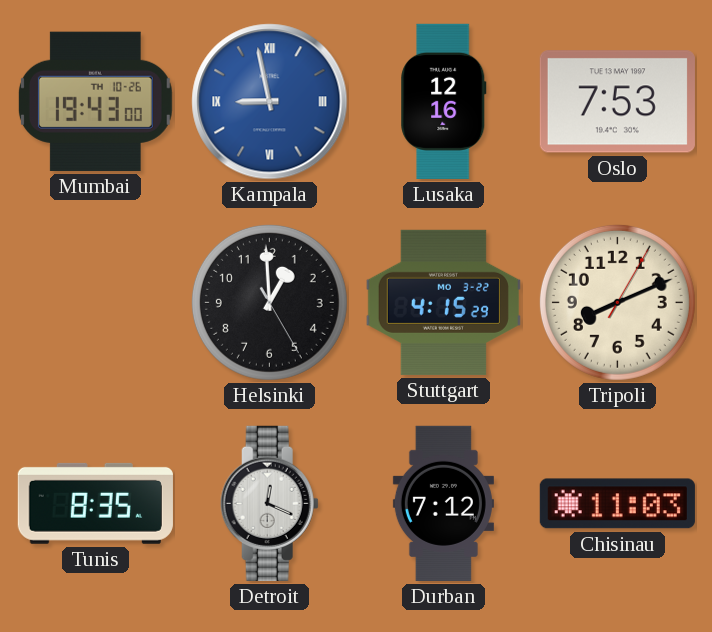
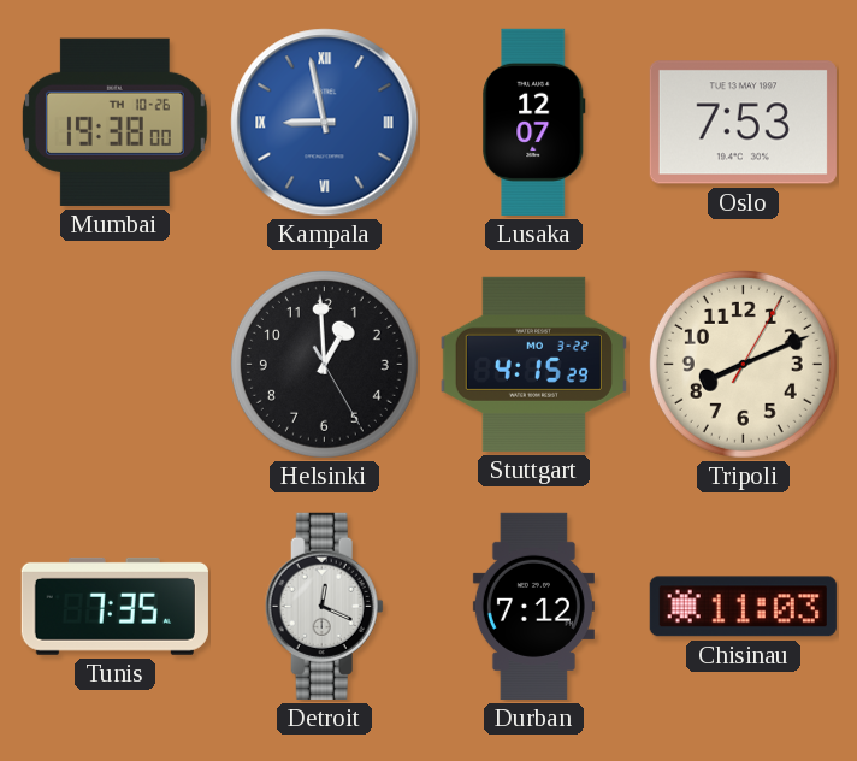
Mumbai: 19:43 -> 19:38
Lusaka: 12:16 -> 12:07
Tunis: 8:35 -> 7:35
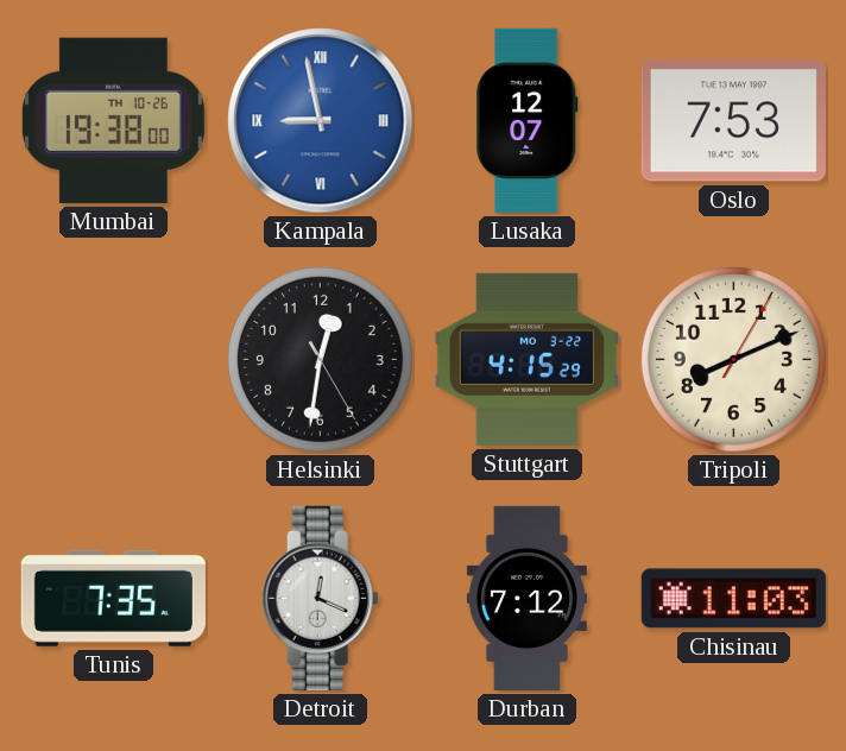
Helsinki: 12:59 -> 12:31
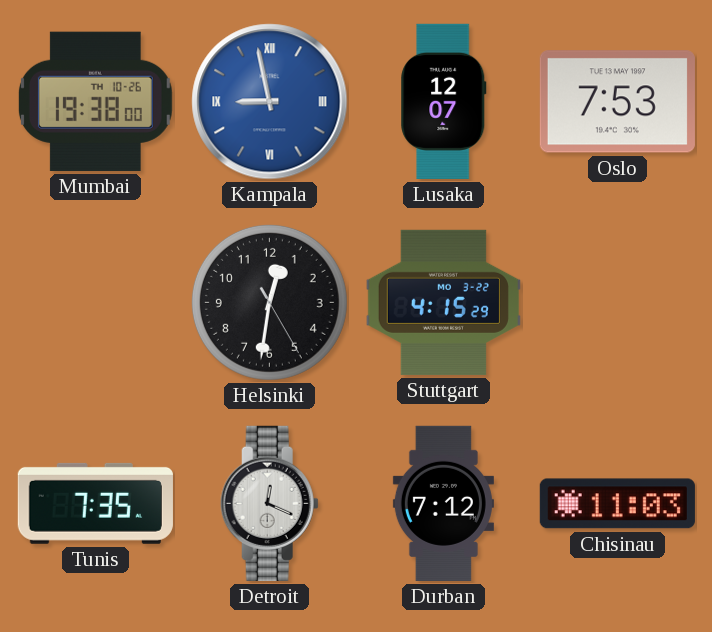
Tripoli: 8:11 -> none
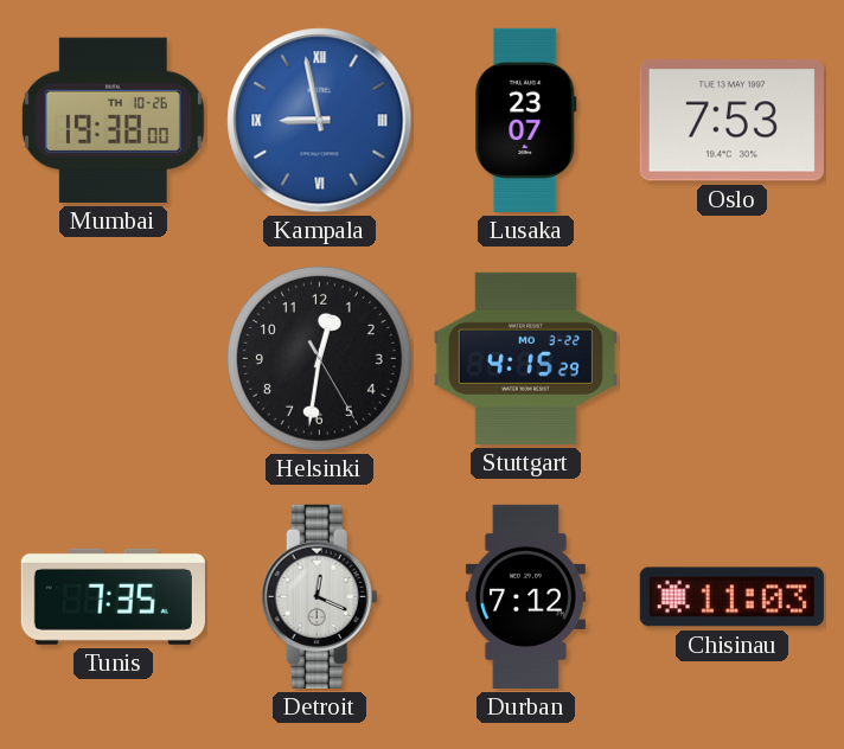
Lusaka: 12:07 -> 23:07
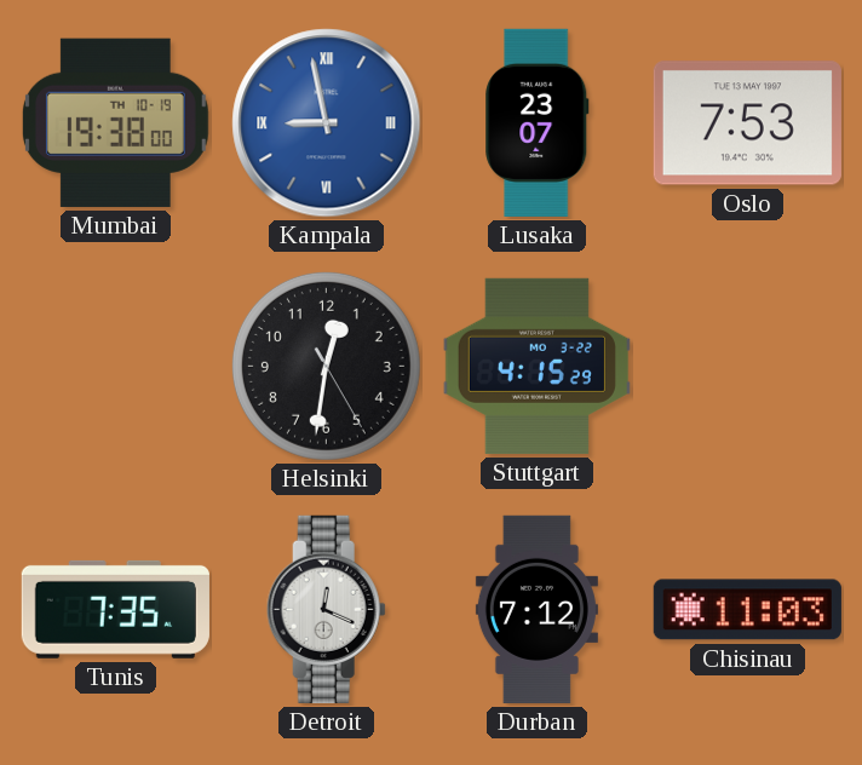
Mumbai date: TH 10-26 -> TH 10-19
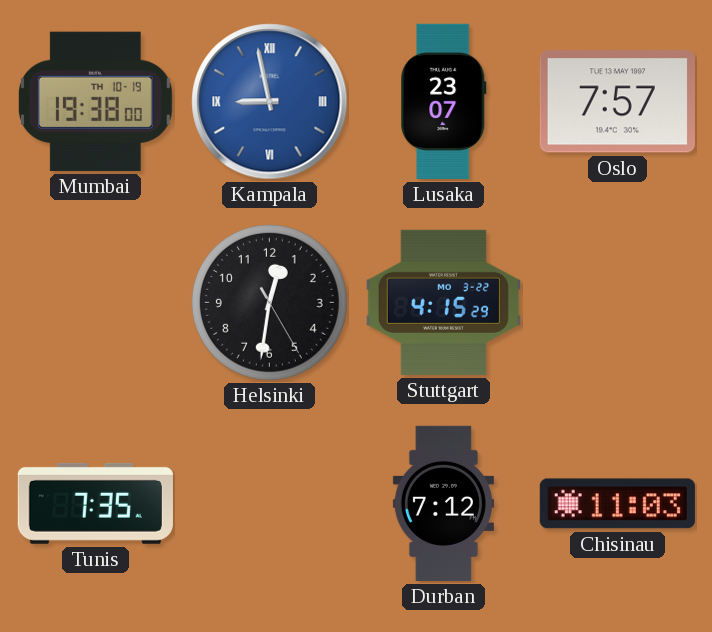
Oslo: 7:53 -> 7:57
Detroit: 12:19 -> none
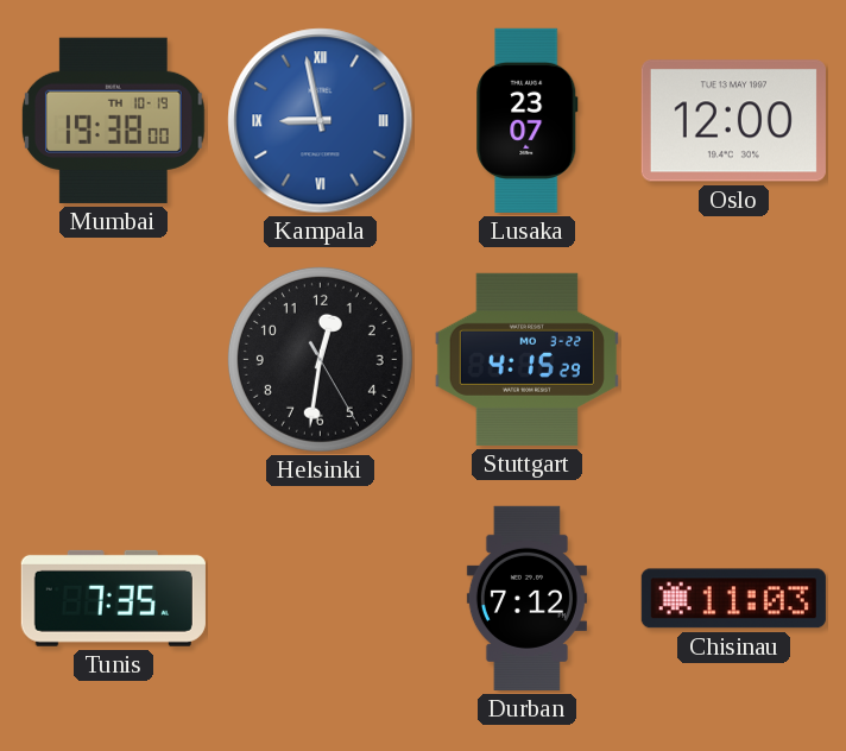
Oslo: 7:57 -> 12:00
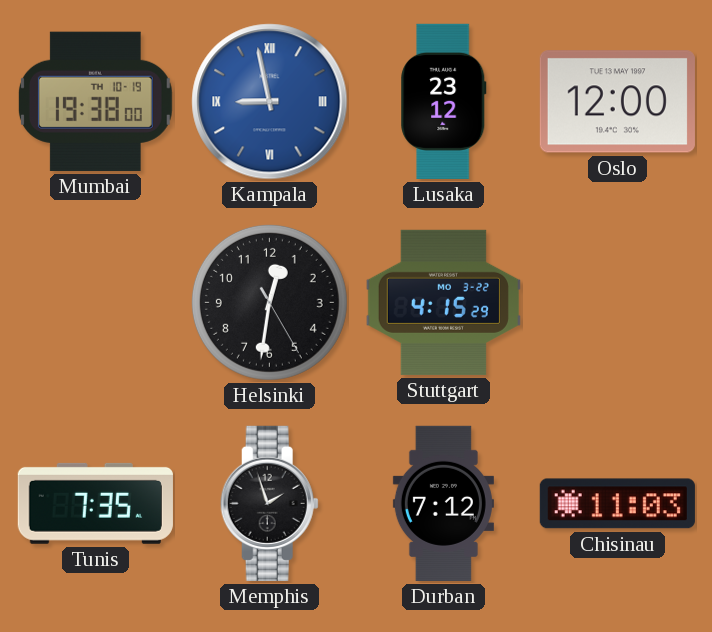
Lusaka: 23:07 -> 23:12
Memphis: none -> 1:57
